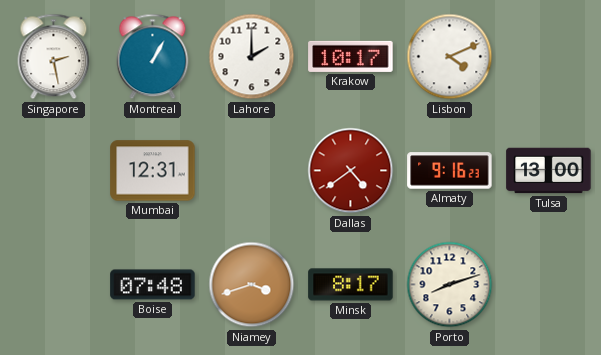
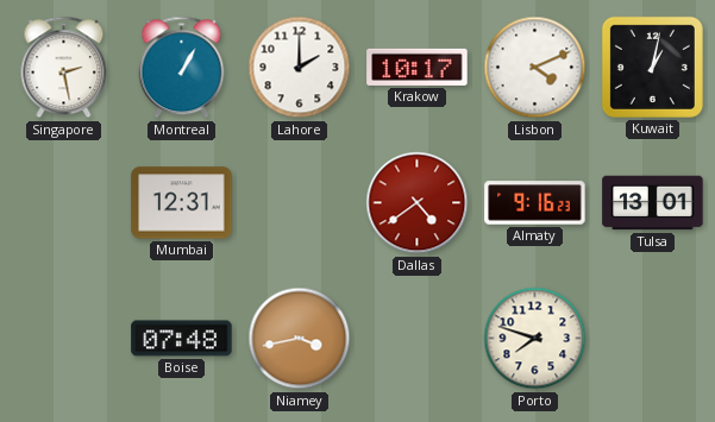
Kuwait: none -> 1:02
Tulsa: 13:00 -> 13:01
Niamey: 3:42 -> 3:43
Minsk: 8:17 -> none
Porto: 8:12 -> 7:48
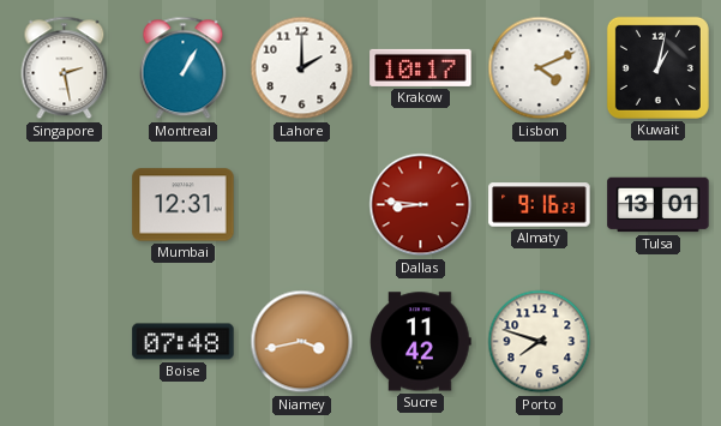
Dallas: 4:39 -> 8:46
Sucre: none -> 11:42
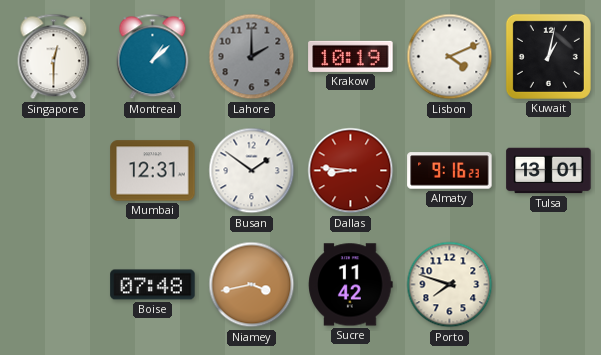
Singapore: 2:28 -> 12:30
Montreal: 1:05 -> 1:08
Lahore dial: white -> grey
Krakow: 10:17 -> 10:19
Busan: none -> 1:51
